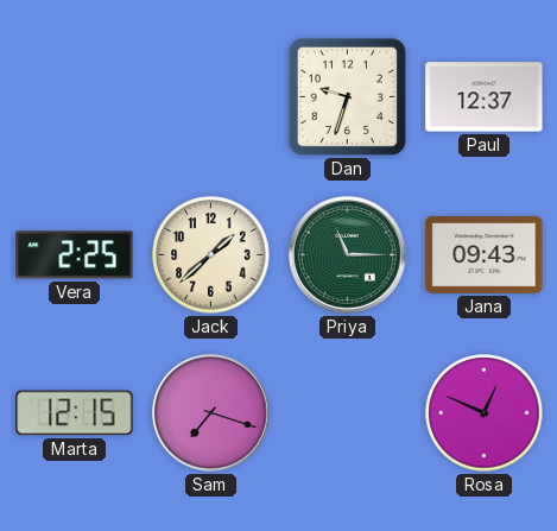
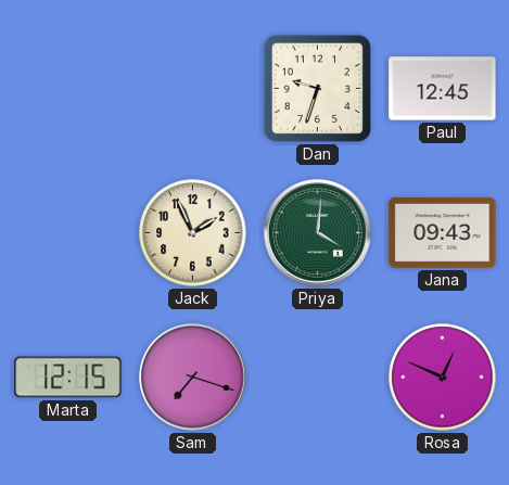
Paul: 12:37 -> 12:45
Vera: 2:25 -> none
Jack: 1:38 -> 1:56
Priya: 11:15 -> 4:01
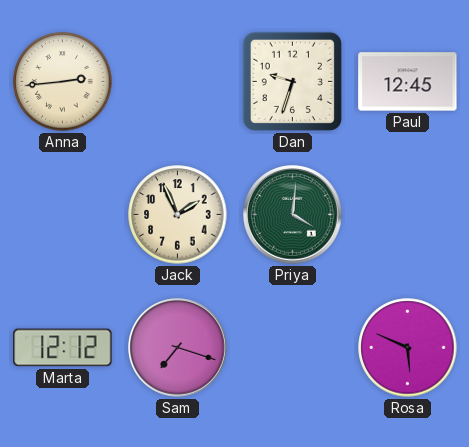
Anna: none -> 2:44
Jana: 09:43 -> none
Marta: 12:15 -> 12:12
Rosa: 12:49 -> 5:49
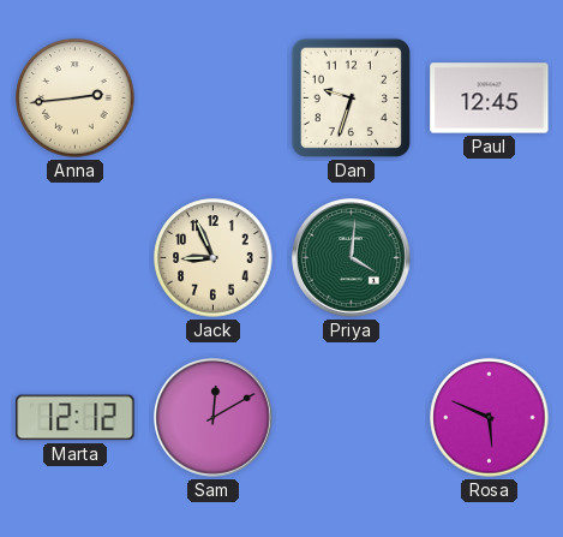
Jack: 1:56 -> 8:56
Sam: 7:18 -> 12:10
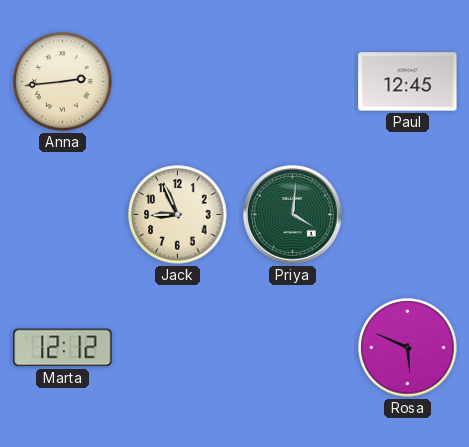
Dan: 9:33 -> none
Sam: 12:10 -> none
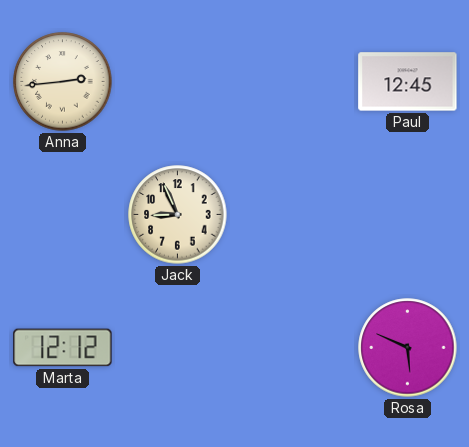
Priya: 4:01 -> none
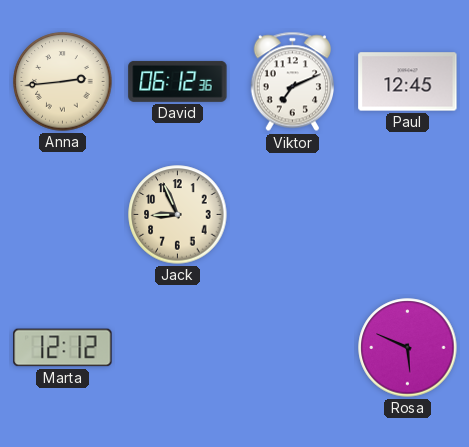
David: none -> 06:12
Viktor: none -> 7:11
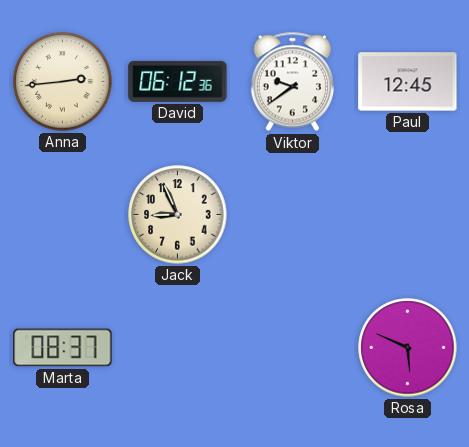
Viktor: 7:11 -> 9:39
Marta: 12:12 -> 08:37
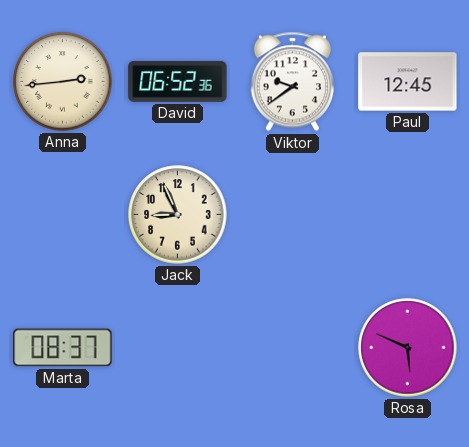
David: 06:12 -> 06:52
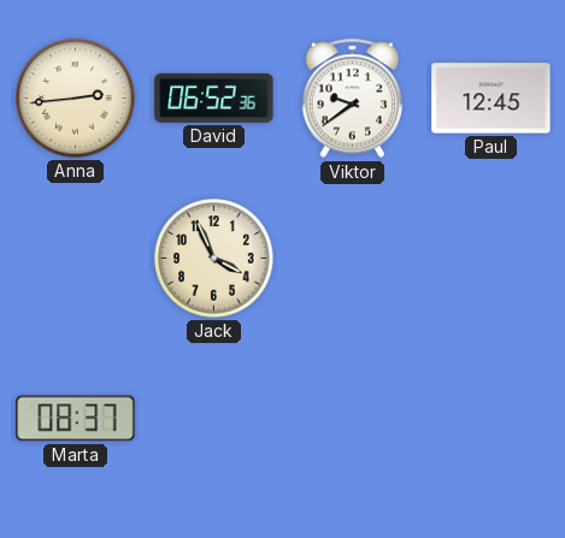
Jack: 8:56 -> 3:56
Rosa: 5:49 -> none
